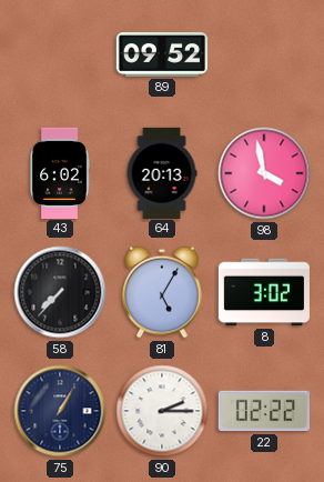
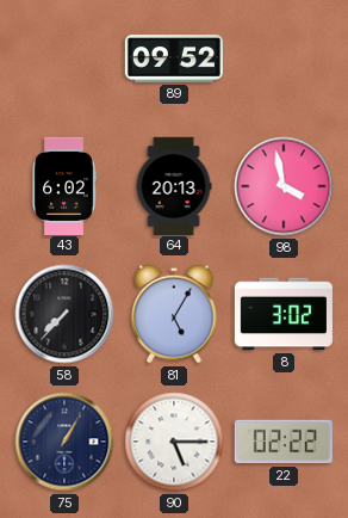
90: 2:15 -> 5:15
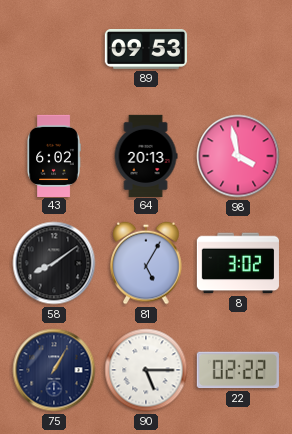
89: 09:52 -> 09:53
58: 7:37 -> 8:09
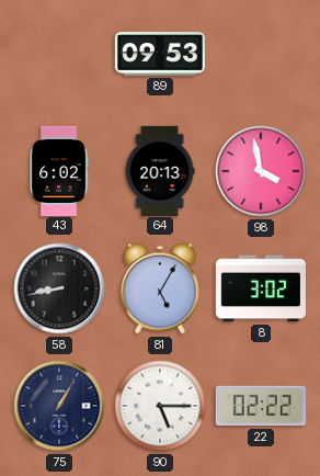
58: 8:09 -> 8:43
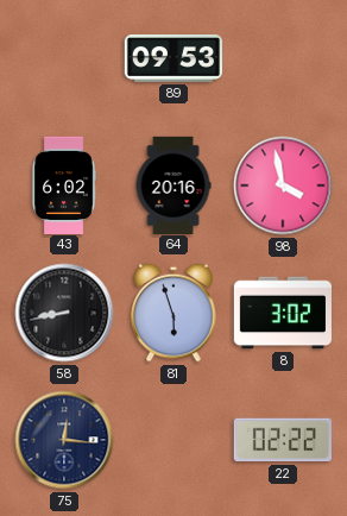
64: 20:13 -> 20:16
81: 5:05 -> 5:57
75: 1:05 -> 12:16
90: 5:15 -> none
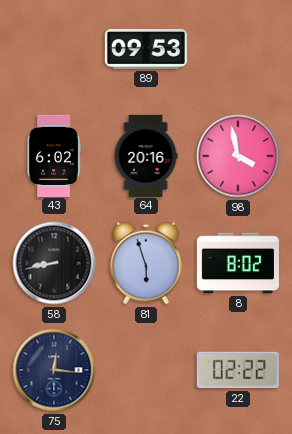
8: 3:02 -> 8:02
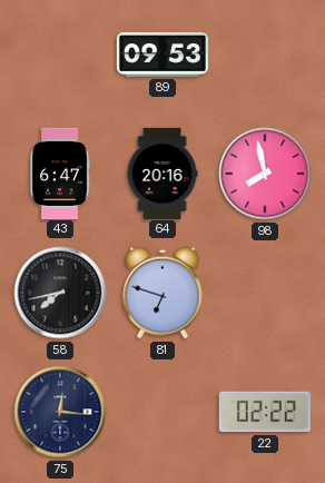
43: 6:02 -> 6:47
98: 3:58 -> 7:58
58: 8:43 -> 7:43
81: 5:57 -> 6:48
8: 8:02 -> none
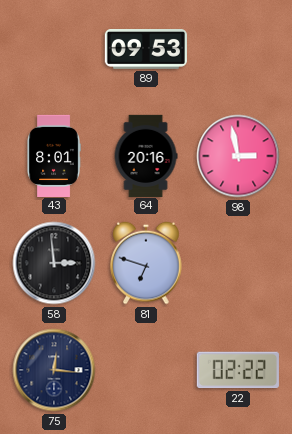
43: 6:47 -> 8:01
98: 7:58 -> 2:58
58: 7:43 -> 2:59
